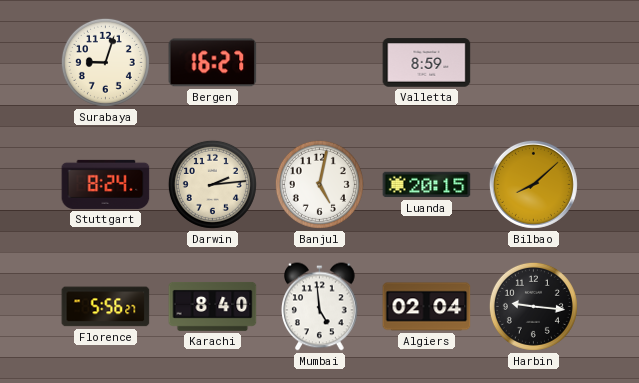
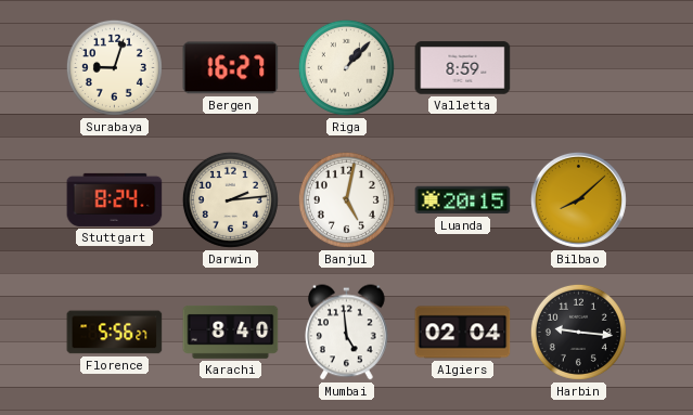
Riga: none -> 1:07
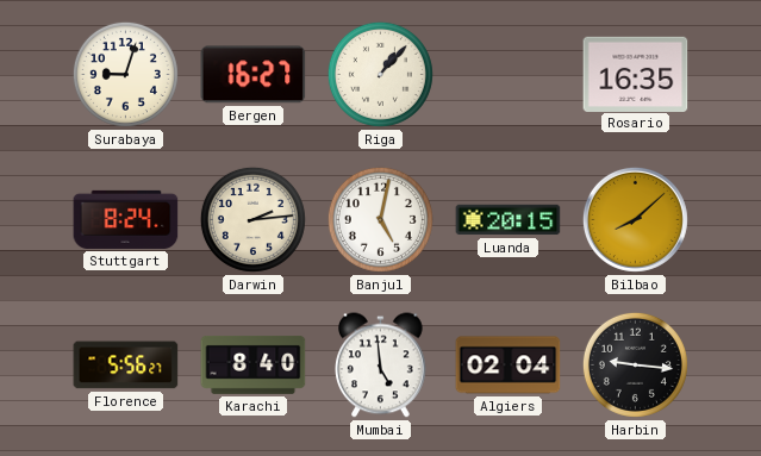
Valletta: 8:59 -> none
Rosario: none -> 16:35
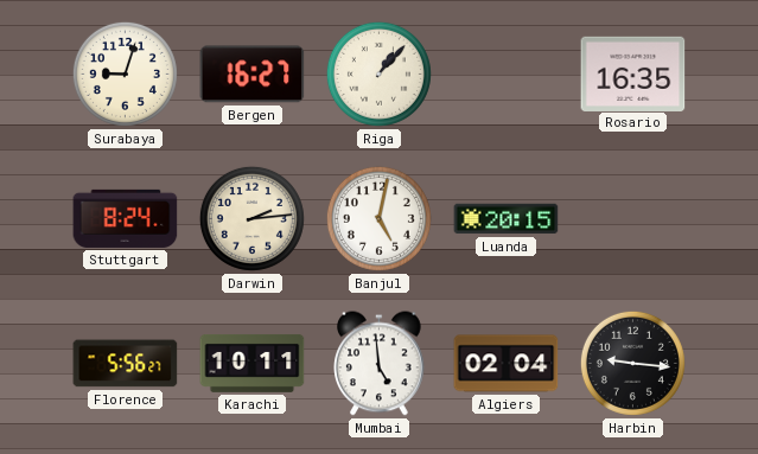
Bilbao: 8:08 -> none
Karachi: 8:40 -> 10:11
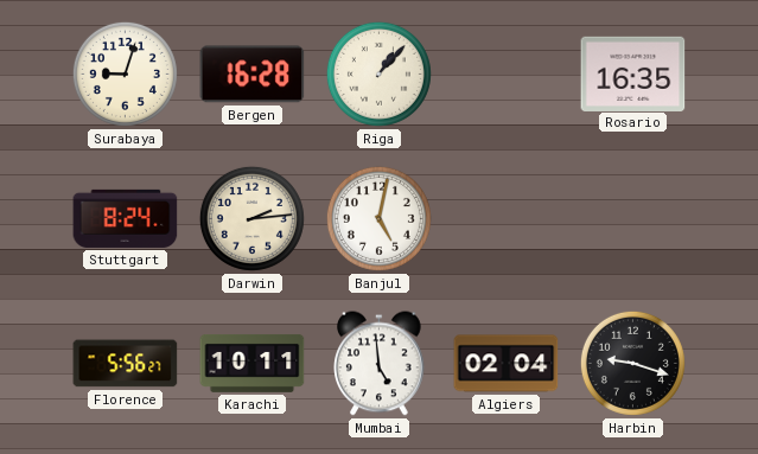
Bergen: 16:27 -> 16:28
Luanda: 20:15 -> none
Harbin: 9:16 -> 9:18
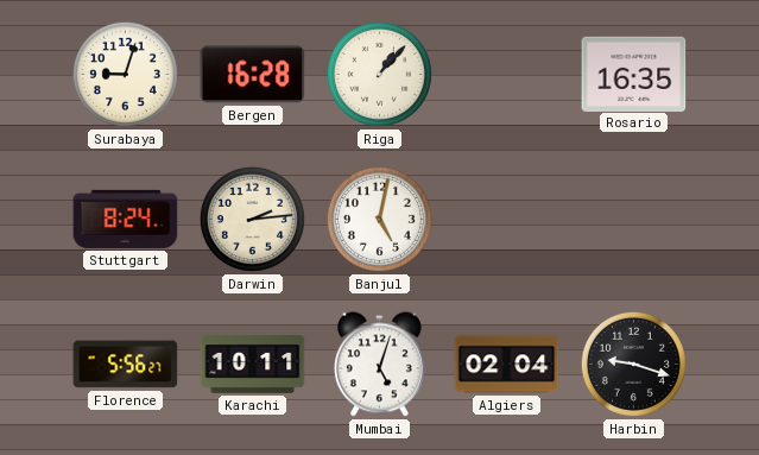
Mumbai: 4:59 -> 5:03
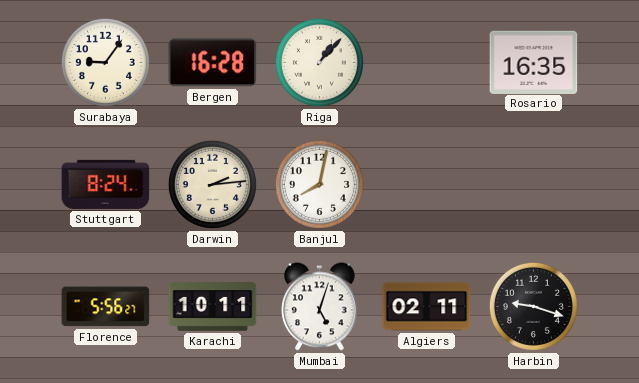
Surabaya: 9:03 -> 9:06
Banjul: 5:02 -> 8:02
Algiers: 02:04 -> 02:11
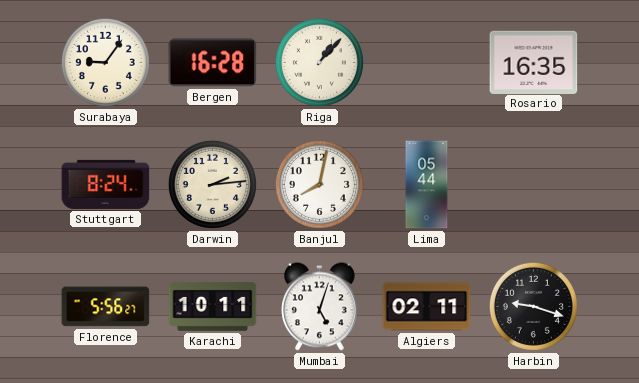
Lima: none -> 05:44
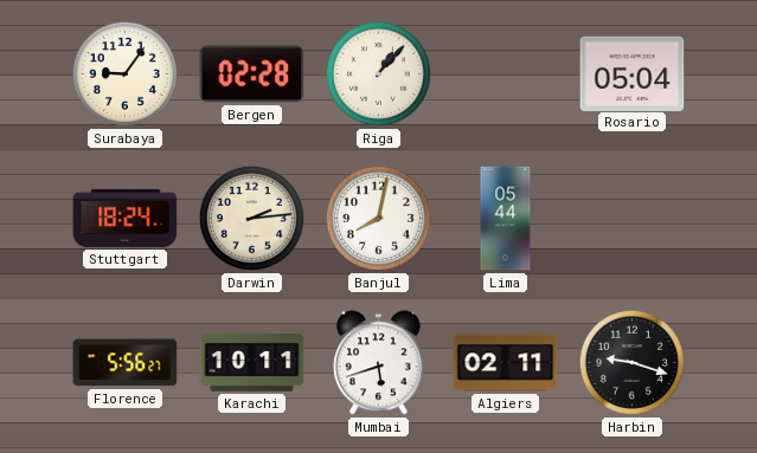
Bergen: 16:28 -> 02:28
Rosario: 16:35 -> 05:04
Stuttgart: 8:24 -> 18:24
Mumbai: 5:03 -> 5:42
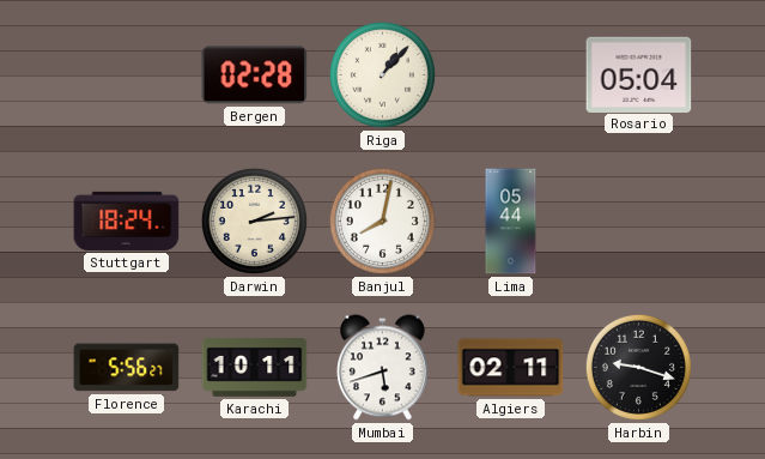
Surabaya: 9:06 -> none
